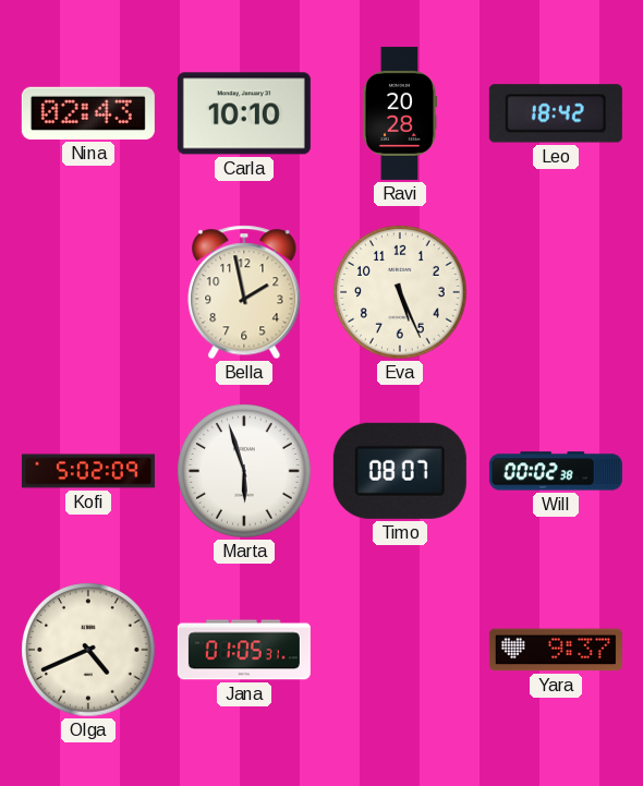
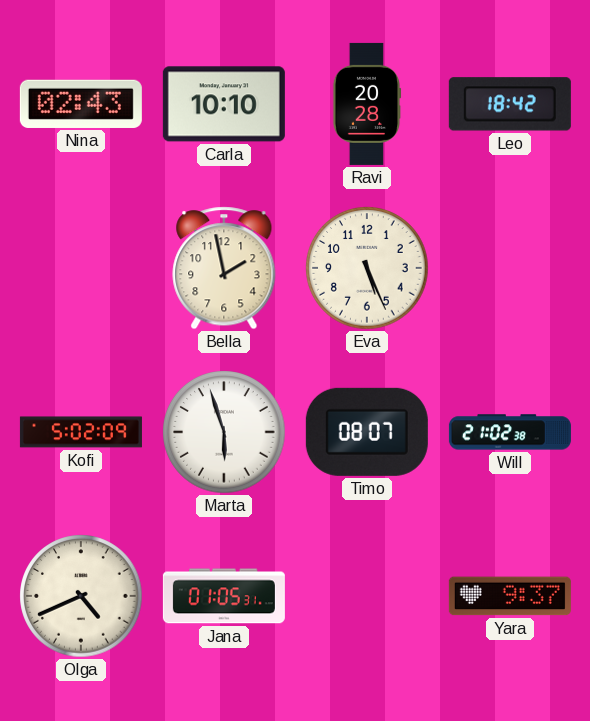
Will: 00:02 -> 21:02
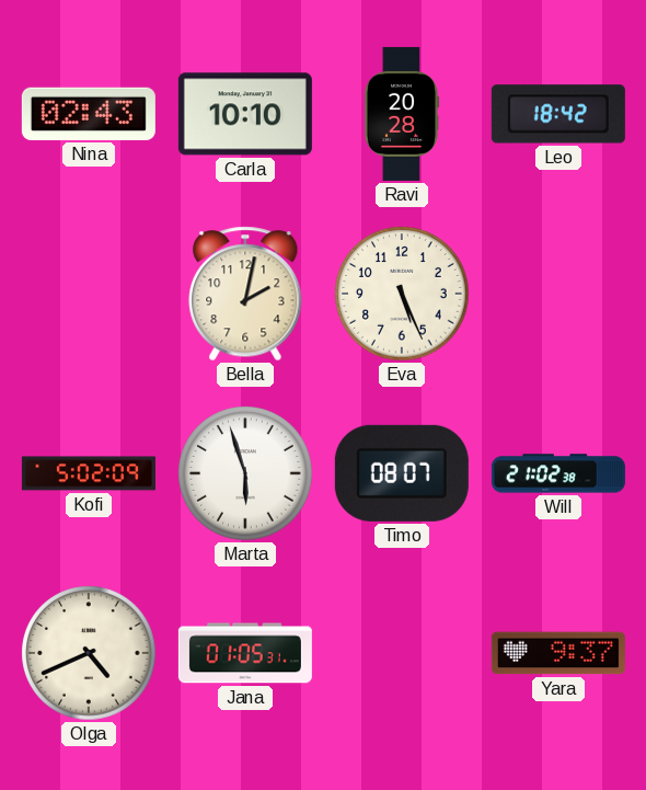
Bella: 1:58 -> 2:02
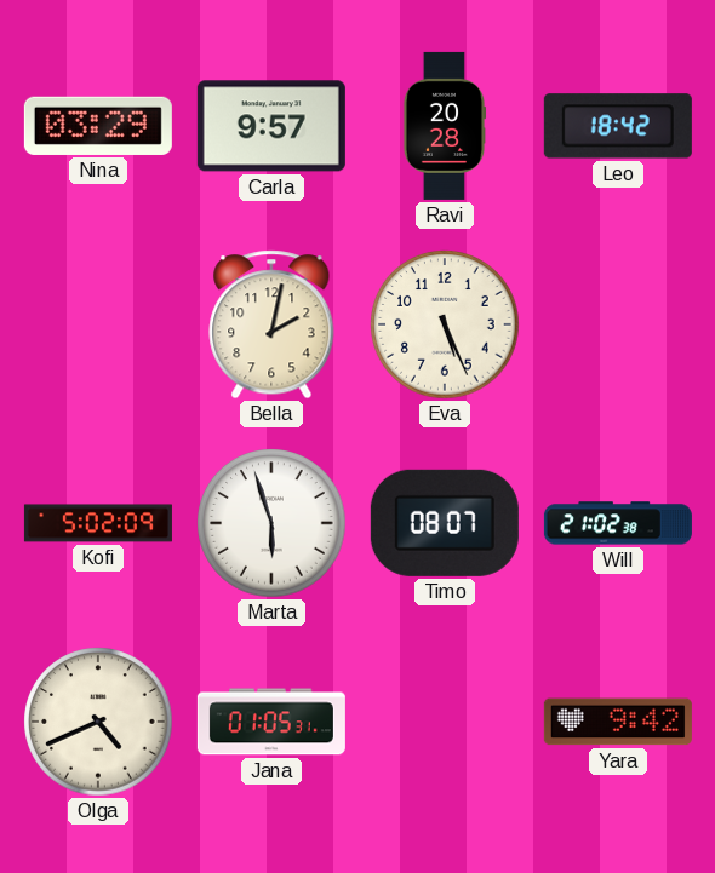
Nina: 02:43 -> 03:29
Carla: 10:10 -> 9:57
Yara: 9:37 -> 9:42
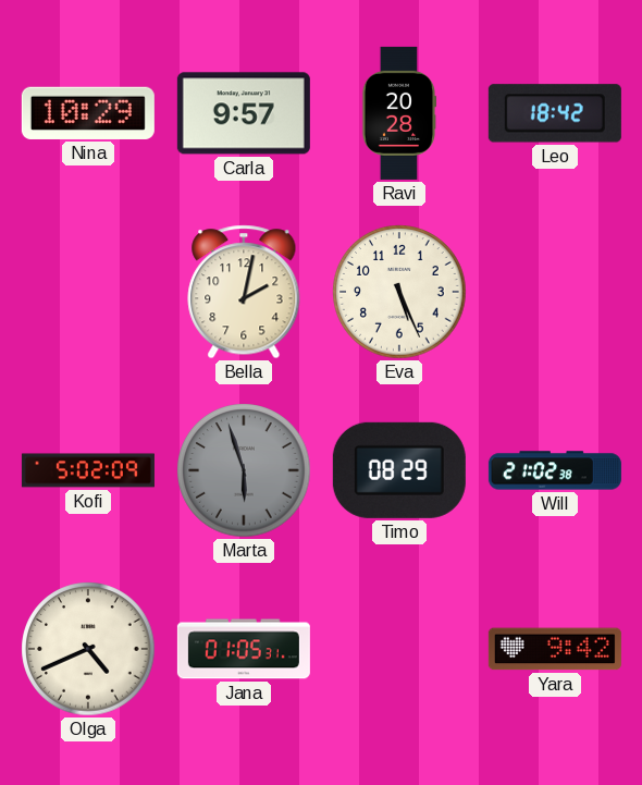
Nina: 03:29 -> 10:29
Marta dial: white -> grey
Timo: 08:07 -> 08:29
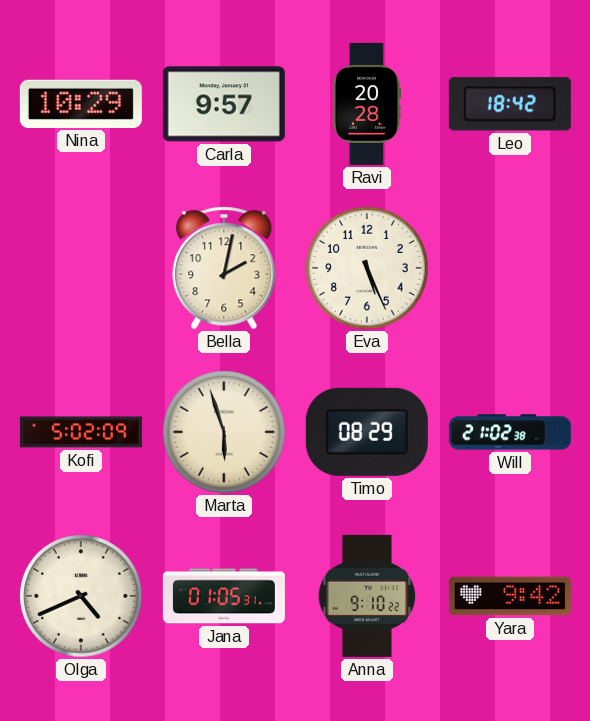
Marta dial: grey -> cream
Anna: none -> 9:10
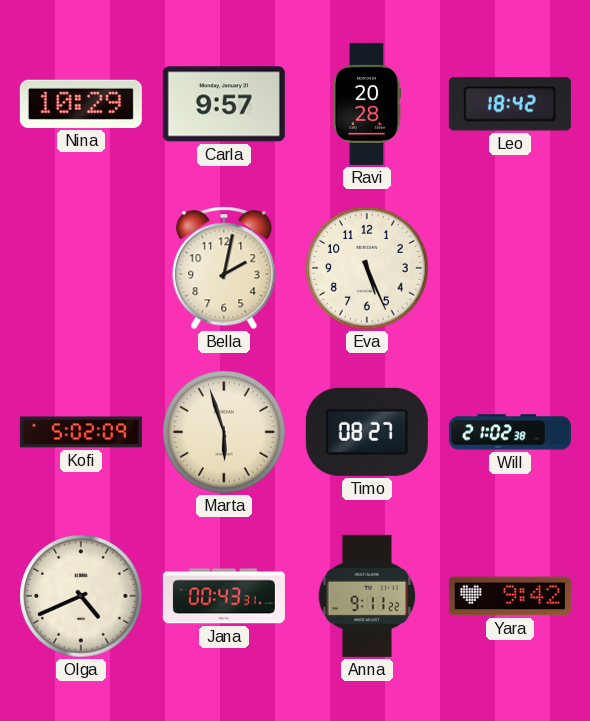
Timo: 08:29 -> 08:27
Jana: 01:05 -> 00:43
Anna: 9:10 -> 9:11
